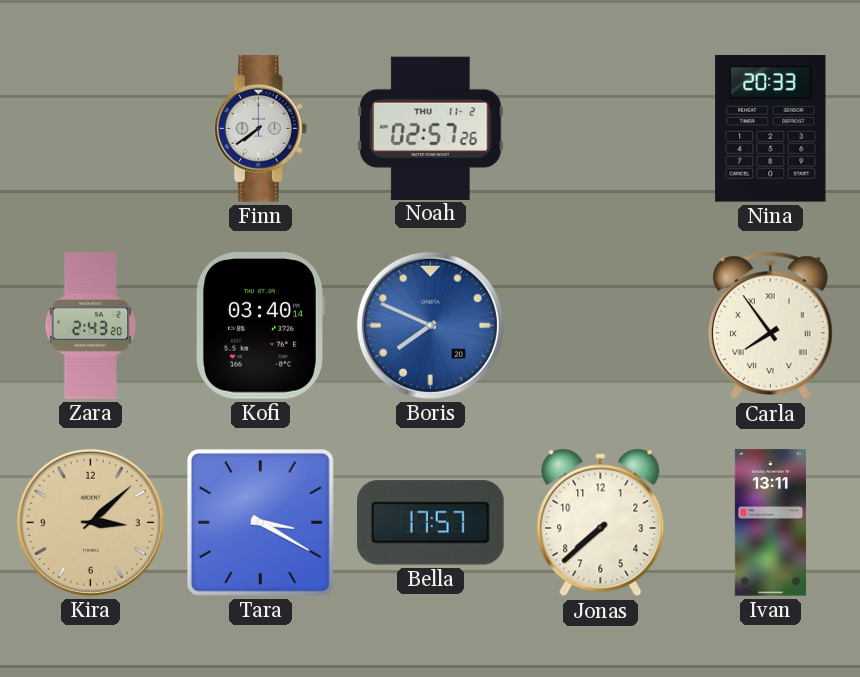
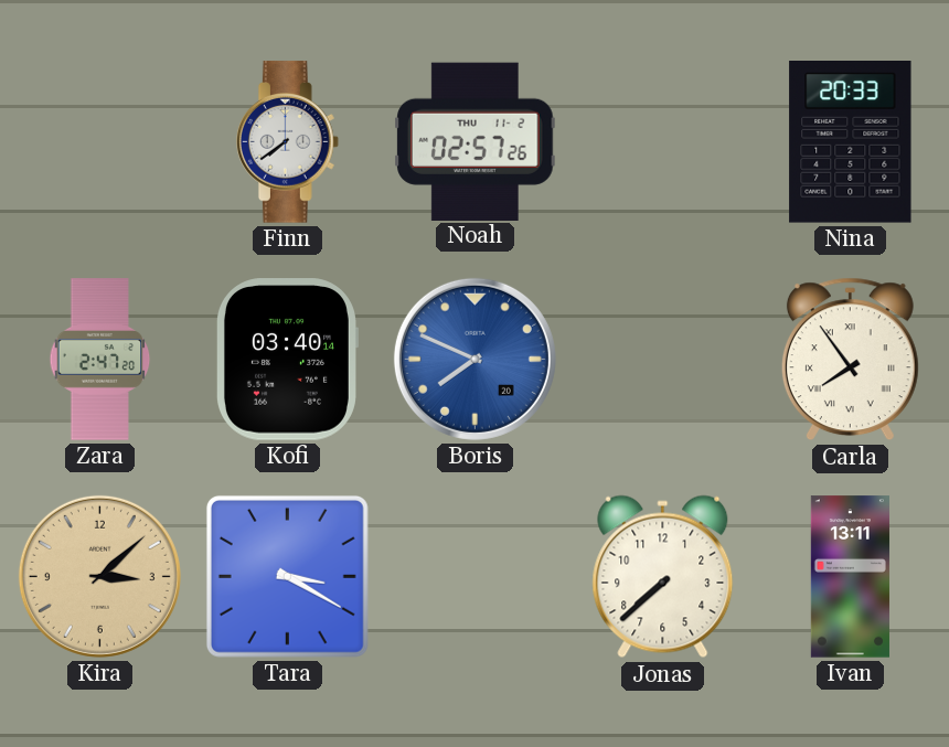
Zara: 2:43 -> 2:47
Bella: 17:57 -> none
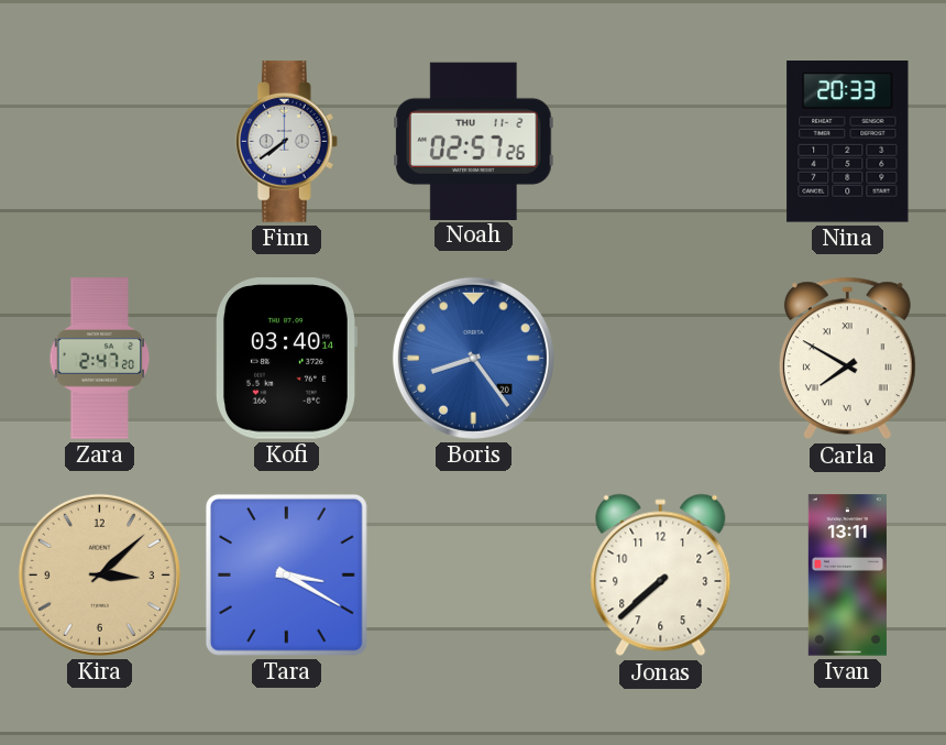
Boris: 7:49 -> 8:24
Carla: 7:54 -> 7:50
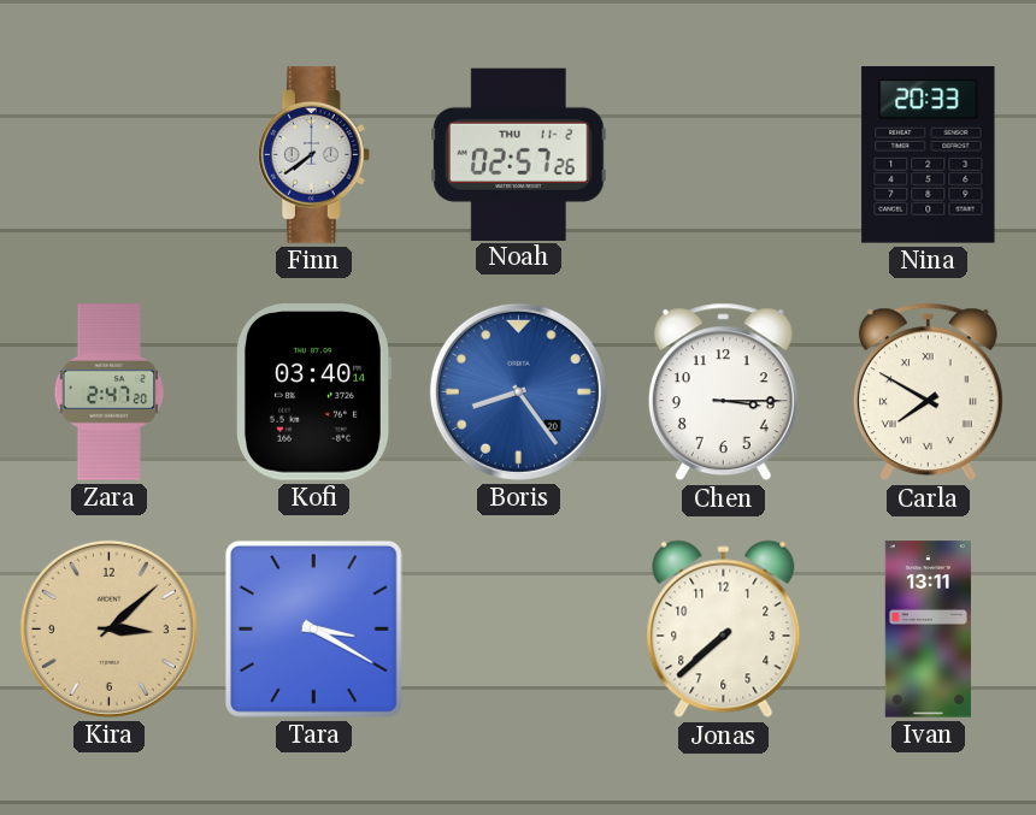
Chen: none -> 3:15
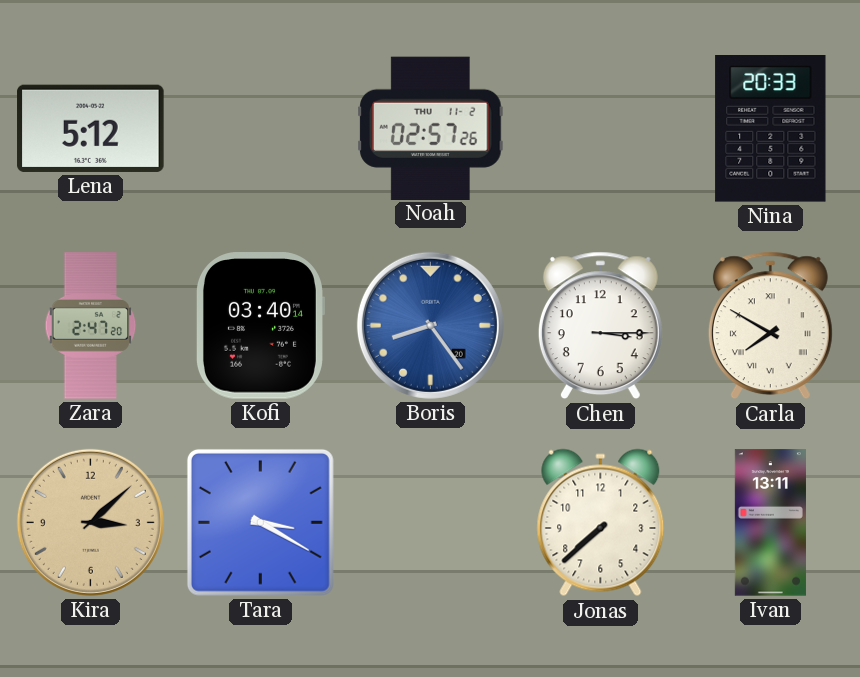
Lena: none -> 5:12
Finn: 7:39 -> none
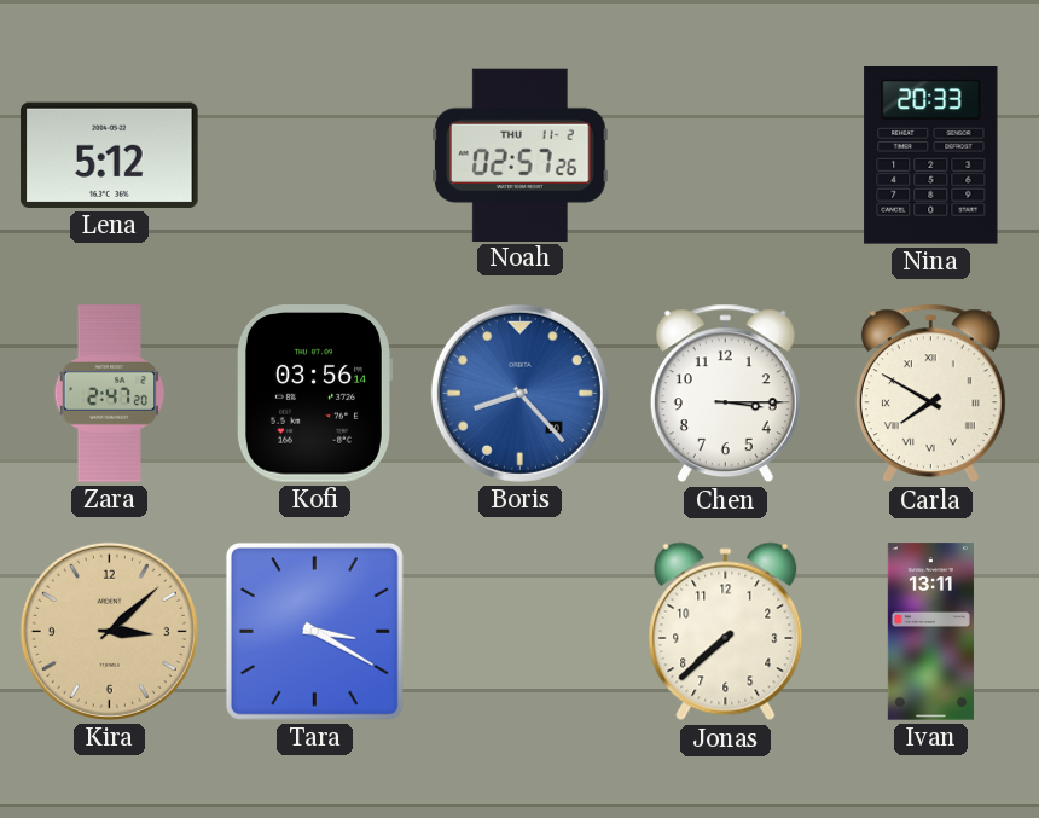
Kofi: 03:40 -> 03:56
Boris: 8:24 -> 8:23
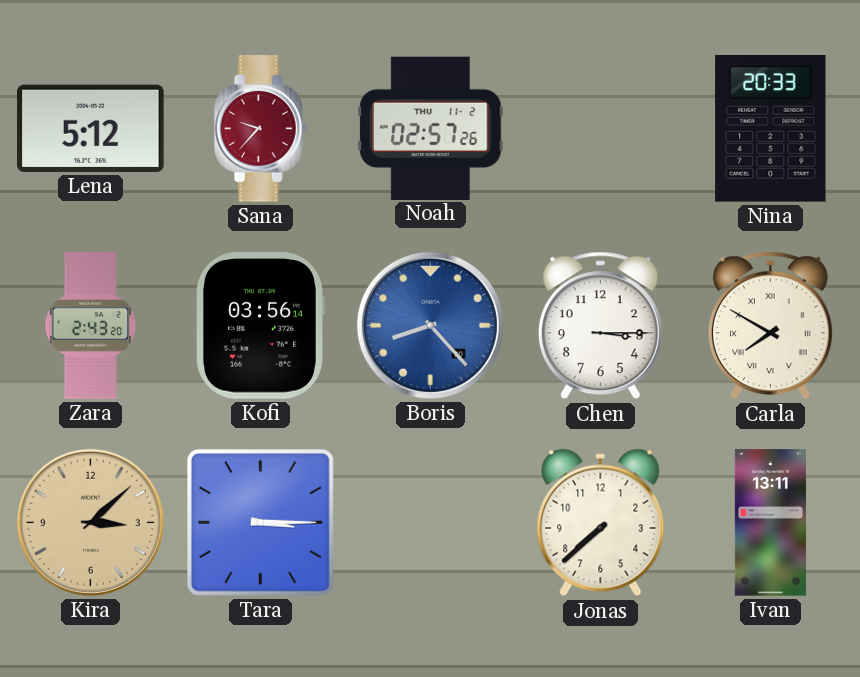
Sana: none -> 9:37
Zara: 2:47 -> 2:43
Tara: 3:20 -> 3:15
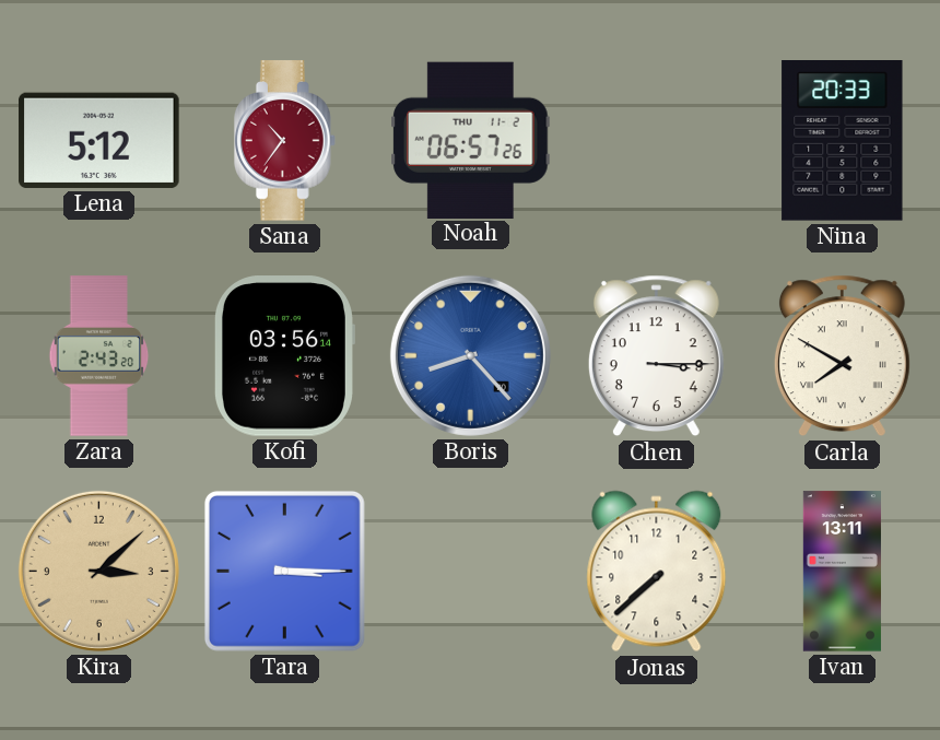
Sana: 9:37 -> 10:36
Noah: 02:57 -> 06:57
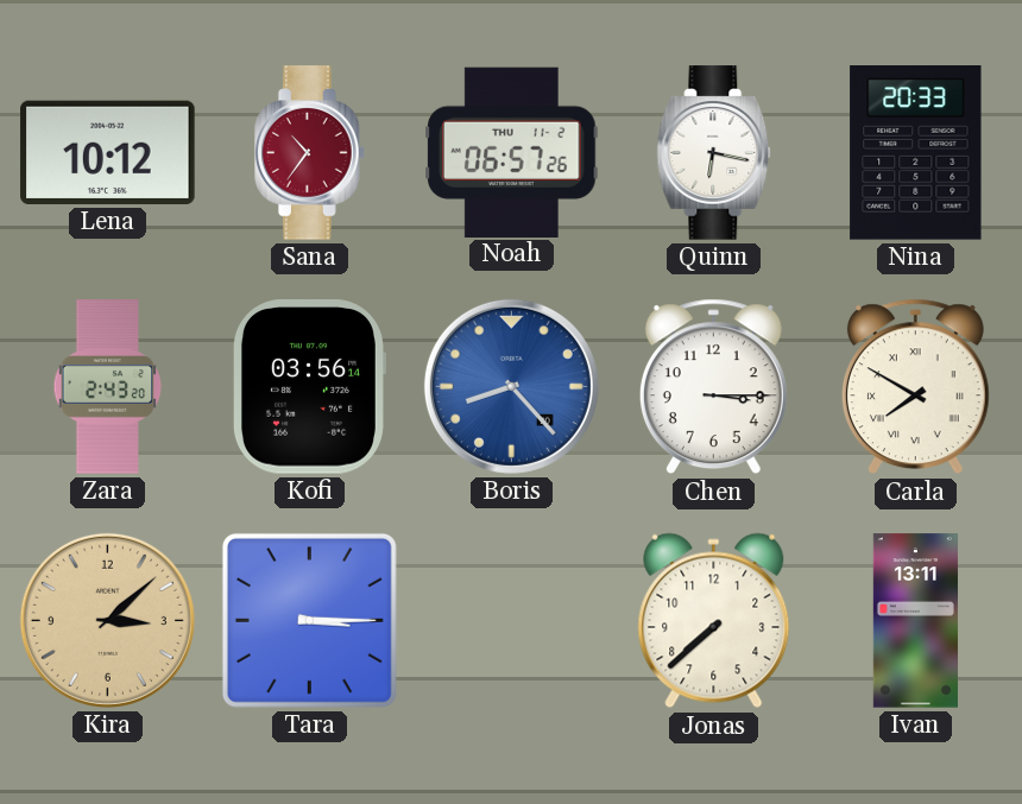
Lena: 5:12 -> 10:12
Quinn: none -> 6:17
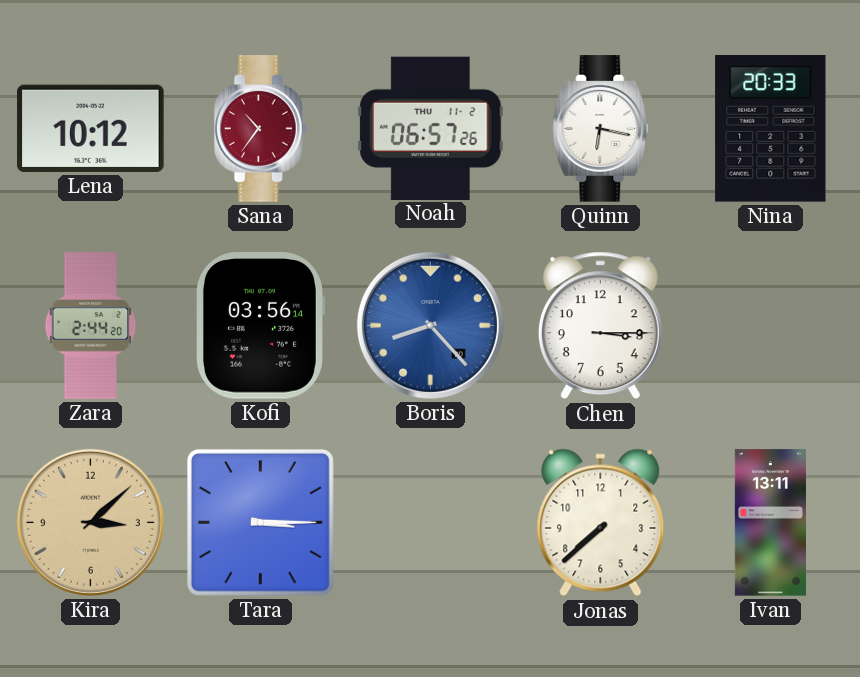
Zara: 2:43 -> 2:44
Carla: 7:50 -> none
